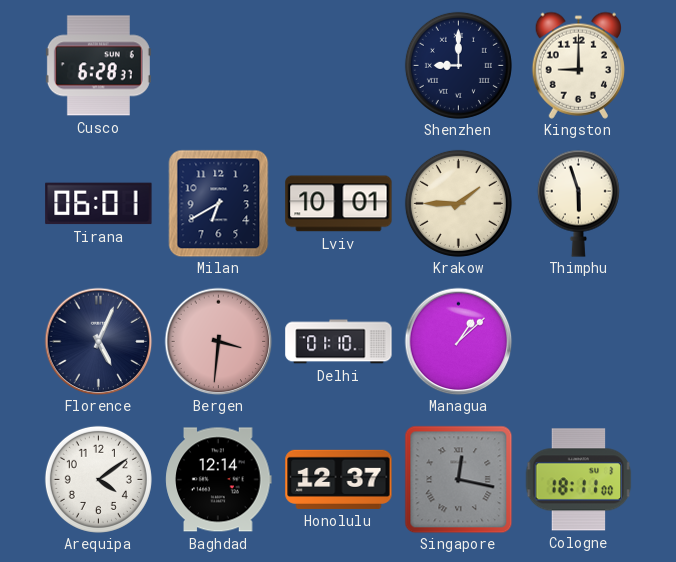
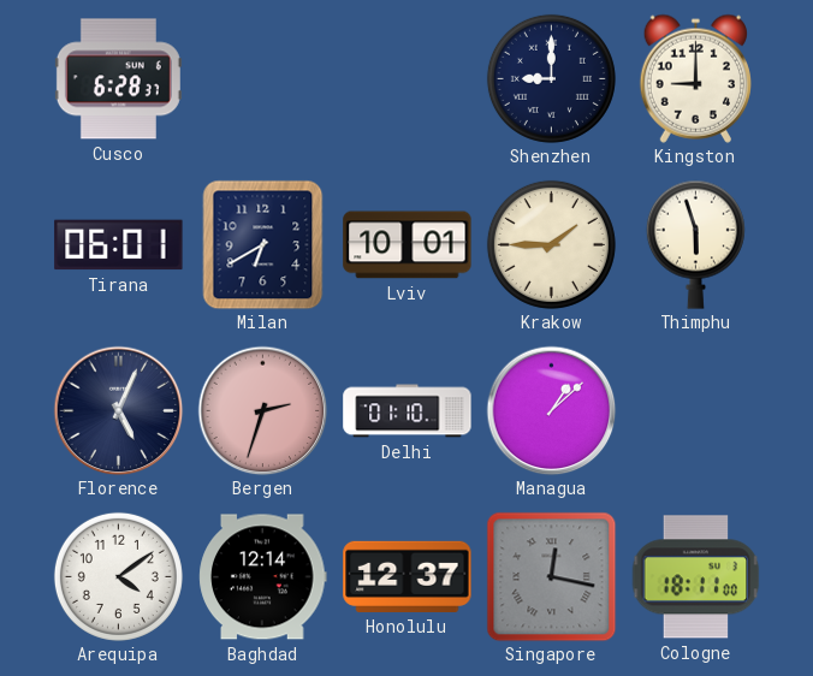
Bergen: 3:31 -> 2:33
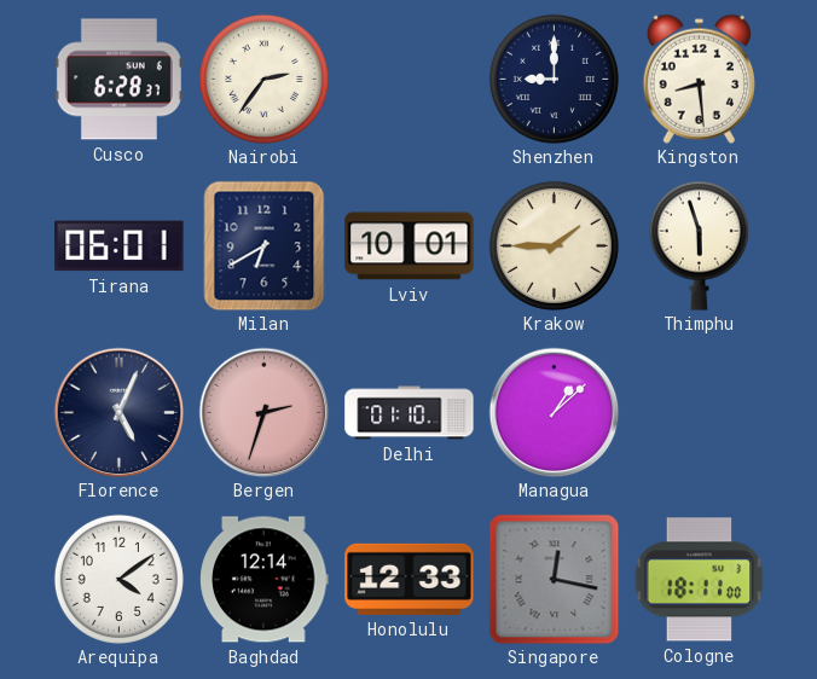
Nairobi: none -> 2:36
Kingston: 9:00 -> 8:29
Honolulu: 12:37 -> 12:33
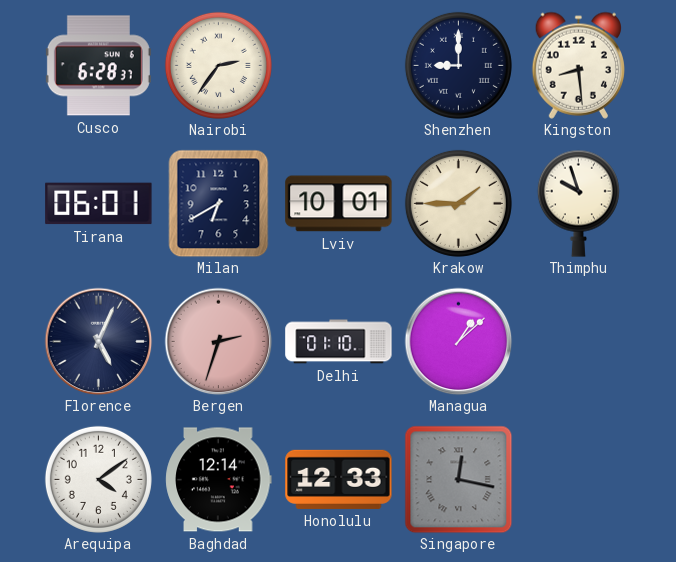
Thimphu: 5:57 -> 9:57
Cologne: 18:11 -> none
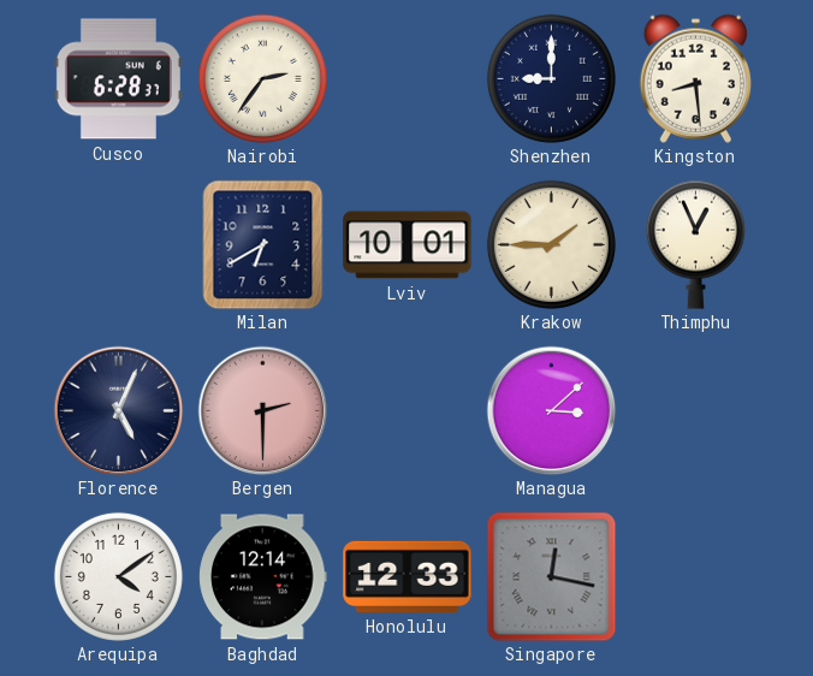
Tirana: 06:01 -> none
Thimphu: 9:57 -> 12:56
Bergen: 2:33 -> 2:30
Delhi: 01:10 -> none
Managua: 1:08 -> 3:08
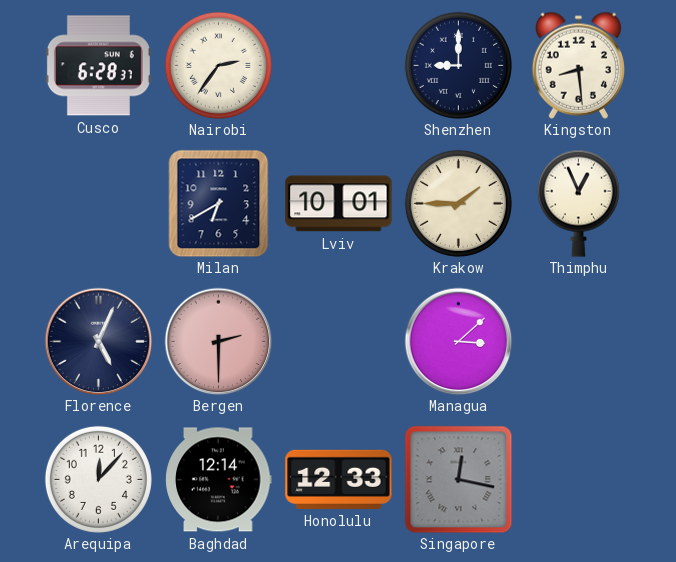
Arequipa: 4:09 -> 12:07
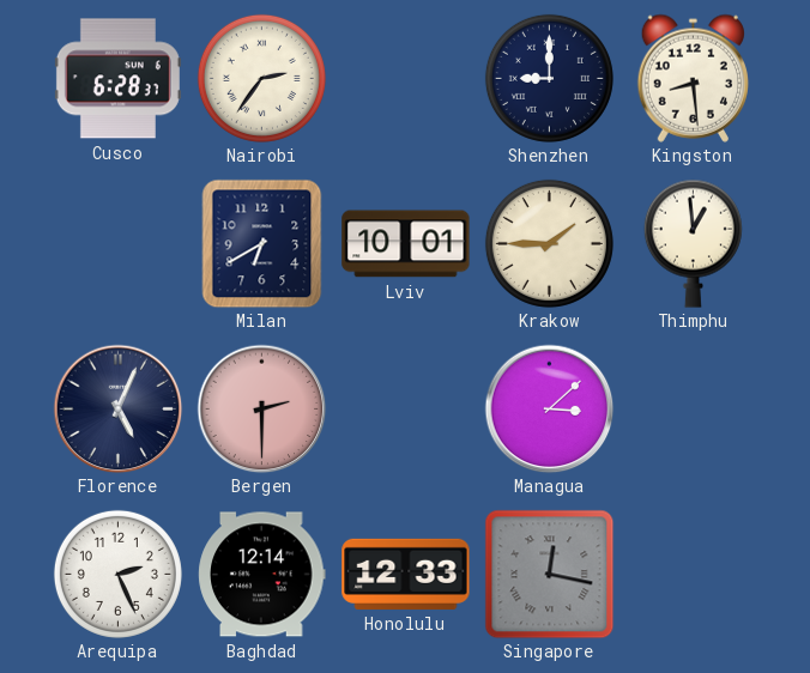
Thimphu: 12:56 -> 12:59
Arequipa: 12:07 -> 2:26
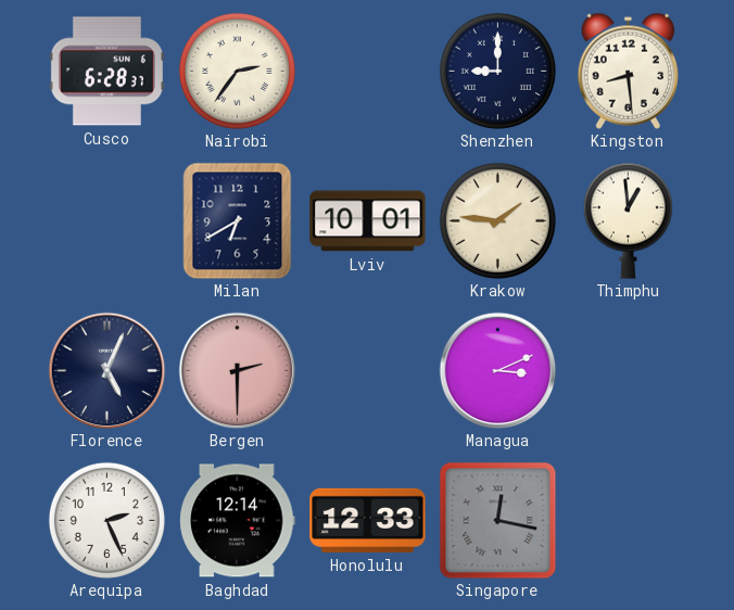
Krakow: 1:45 -> 1:46
Managua: 3:08 -> 3:11
